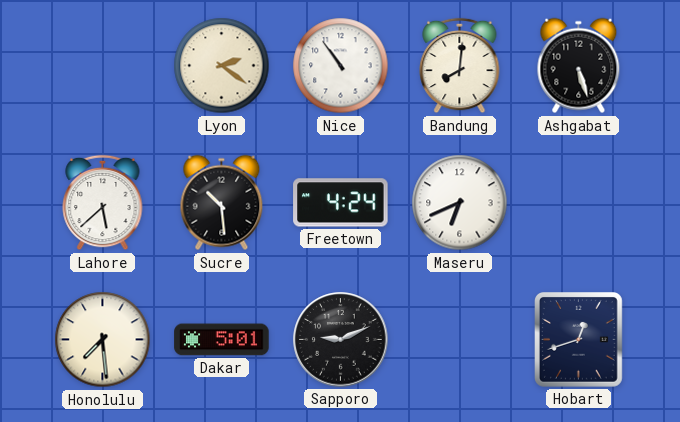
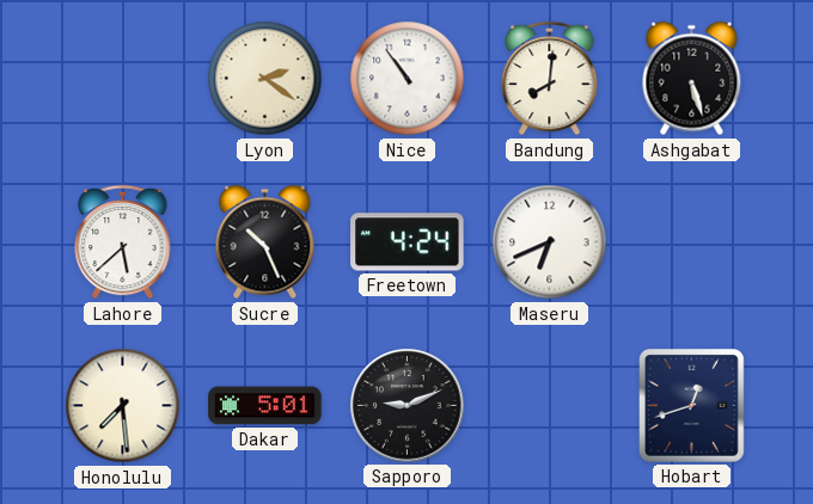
Sucre: 10:29 -> 10:26
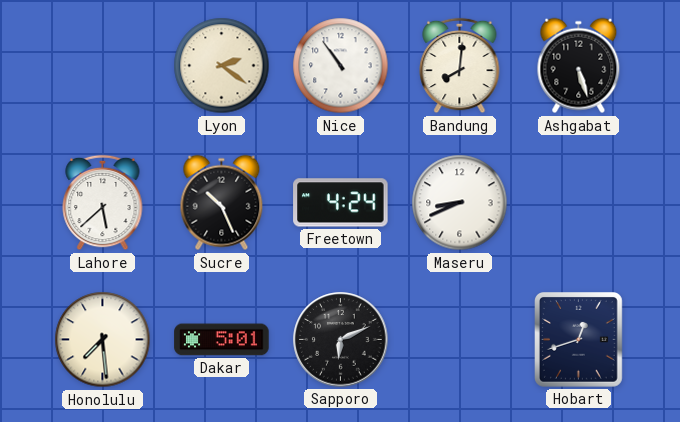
Maseru: 6:41 -> 8:41
Sapporo: 9:11 -> 6:11
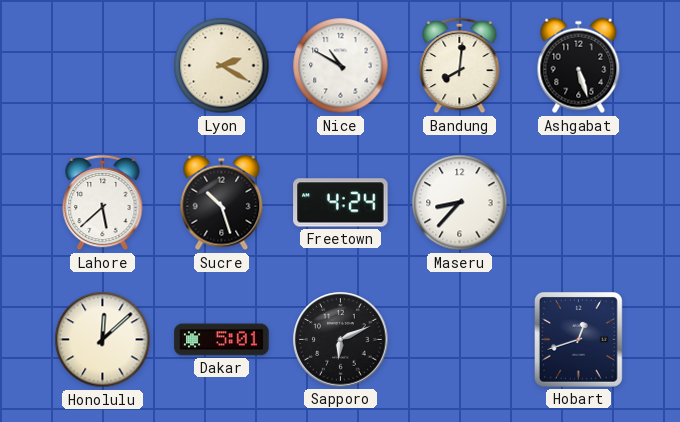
Lyon: 2:21 -> 2:20
Nice: 10:54 -> 10:50
Sucre: 10:26 -> 10:27
Maseru: 8:41 -> 8:37
Honolulu: 7:29 -> 12:08
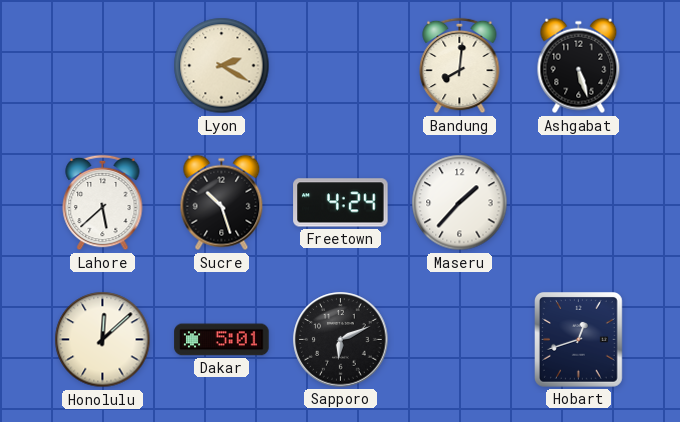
Nice: 10:50 -> none
Maseru: 8:37 -> 1:37
